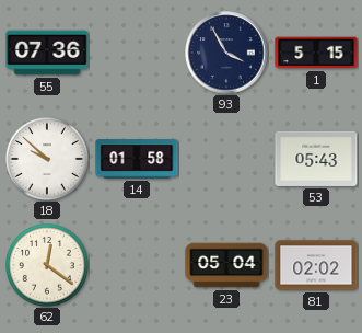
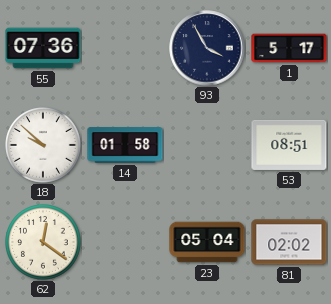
1: 5:15 -> 5:17
53: 05:43 -> 08:51
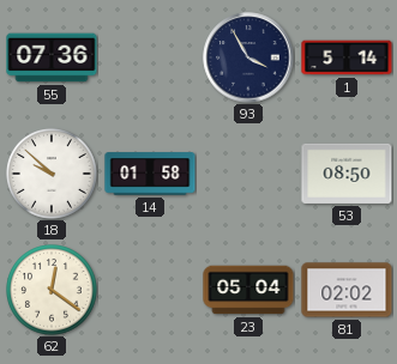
1: 5:17 -> 5:14
53: 08:51 -> 08:50
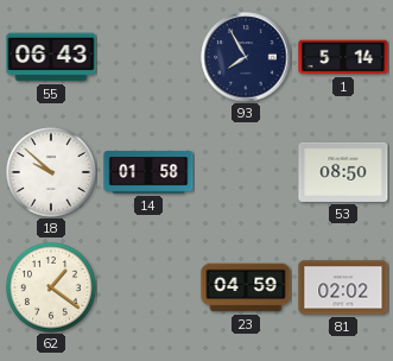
55: 07:36 -> 06:43
93: 3:55 -> 7:55
62: 12:21 -> 1:21
23: 05:04 -> 04:59
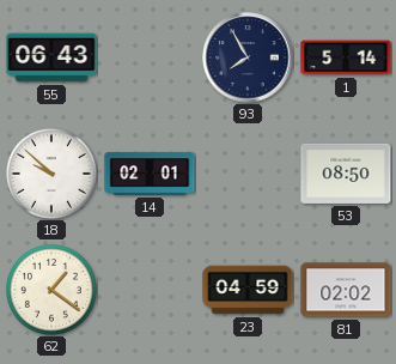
14: 01:58 -> 02:01
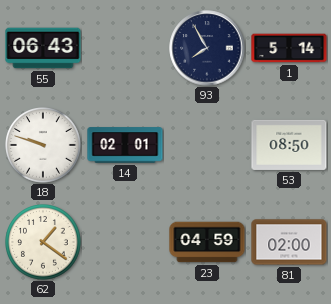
18: 9:52 -> 9:48
81: 02:02 -> 02:00
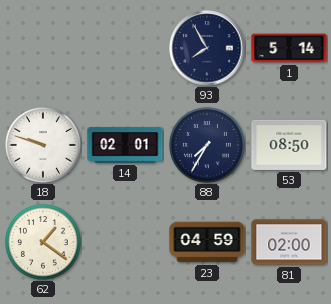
55: 06:43 -> none
88: none -> 7:35
